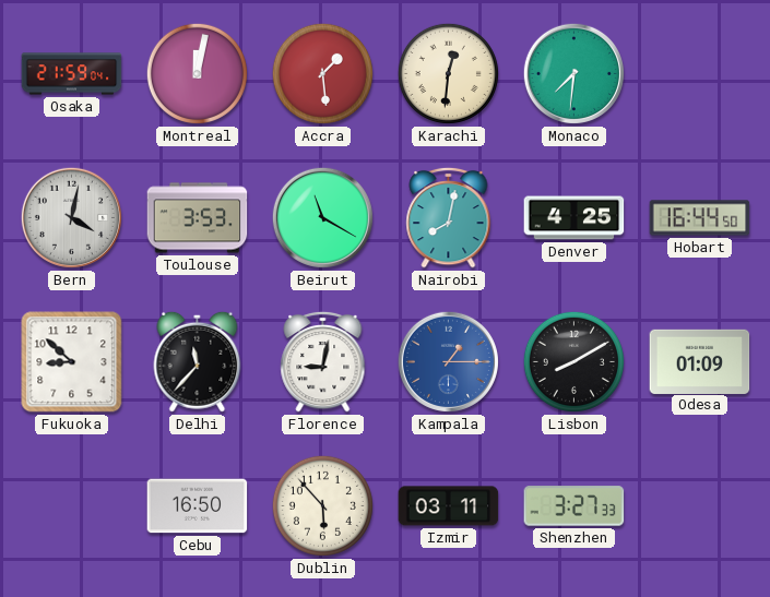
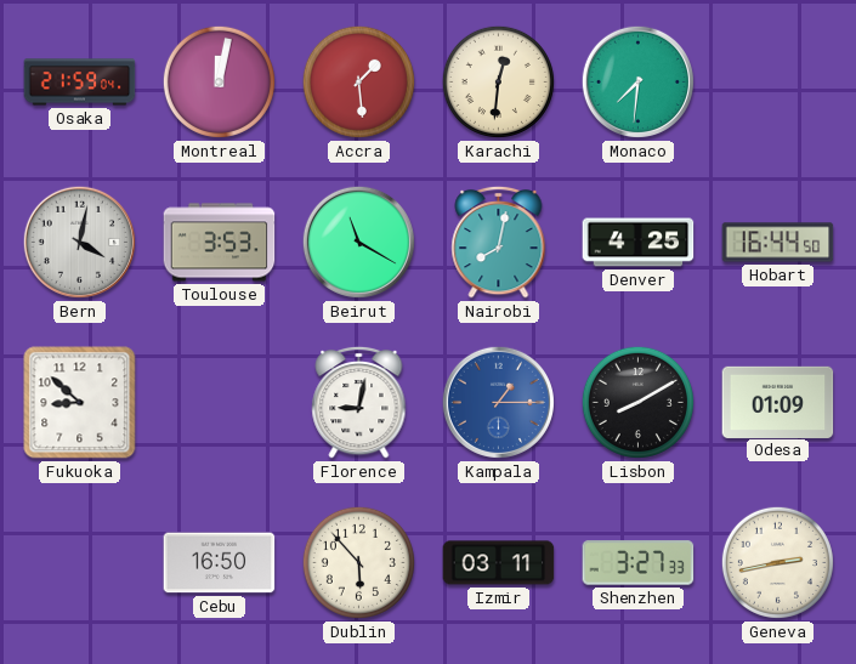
Delhi: 11:37 -> none
Geneva: none -> 2:43
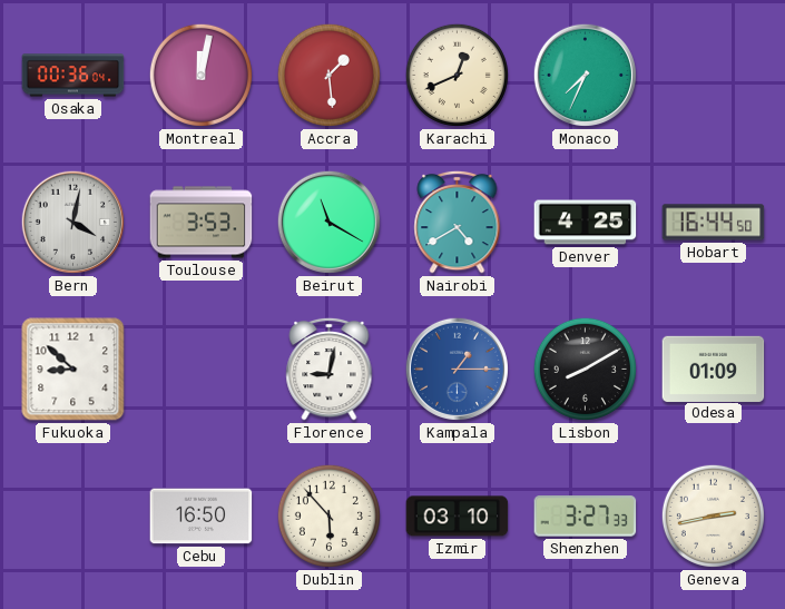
Osaka: 21:59 -> 00:36
Karachi: 12:31 -> 12:41
Monaco: 7:31 -> 7:34
Nairobi: 8:02 -> 4:40
Izmir: 03:11 -> 03:10
